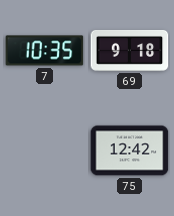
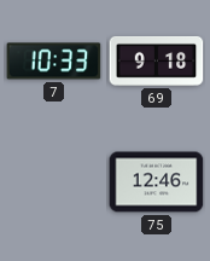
7: 10:35 -> 10:33
75: 12:42 -> 12:46
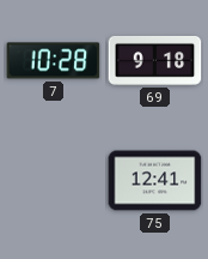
7: 10:33 -> 10:28
75: 12:46 -> 12:41
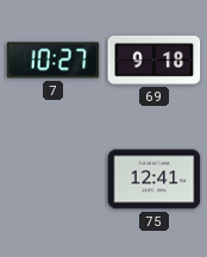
7: 10:28 -> 10:27
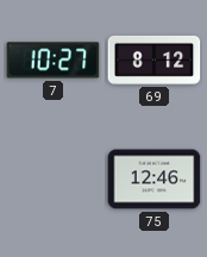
69: 9:18 -> 8:12
75: 12:41 -> 12:46
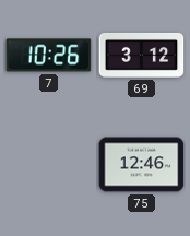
7: 10:27 -> 10:26
69: 8:12 -> 3:12
